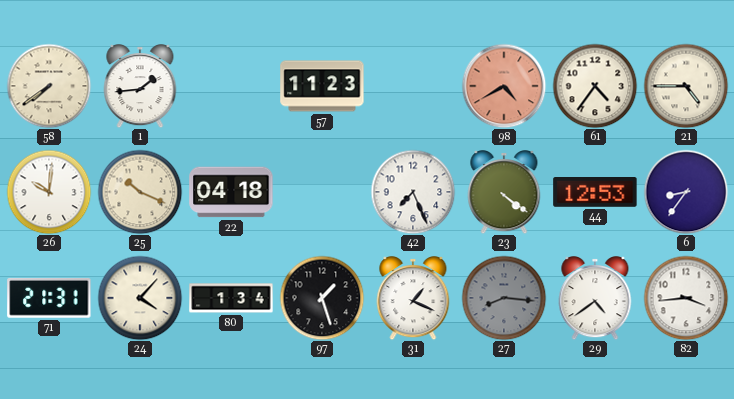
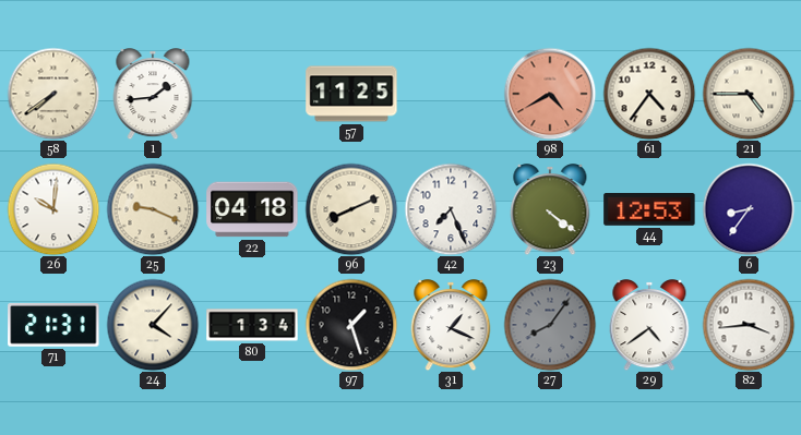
57: 11:23 -> 11:25
25: 10:19 -> 9:19
96: none -> 8:11
27: 8:16 -> 8:06
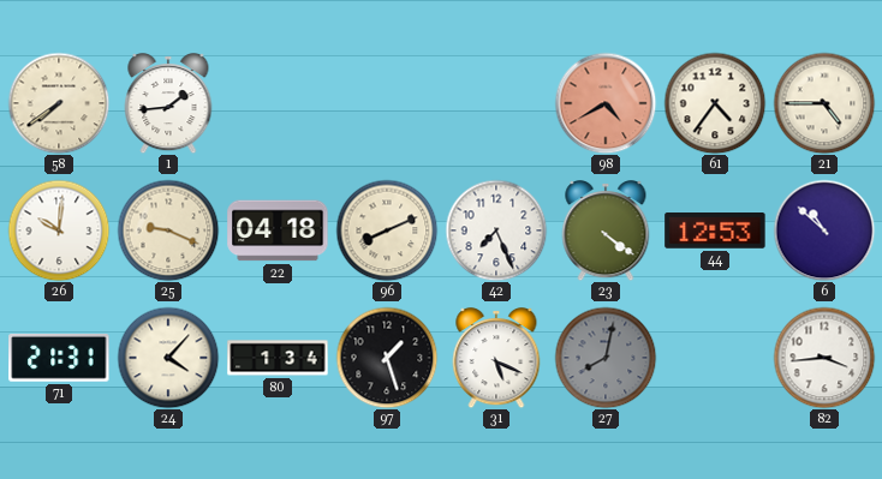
57: 11:25 -> none
6: 8:36 -> 10:52
31: 1:19 -> 5:19
27: 8:06 -> 8:02
29: 4:39 -> none
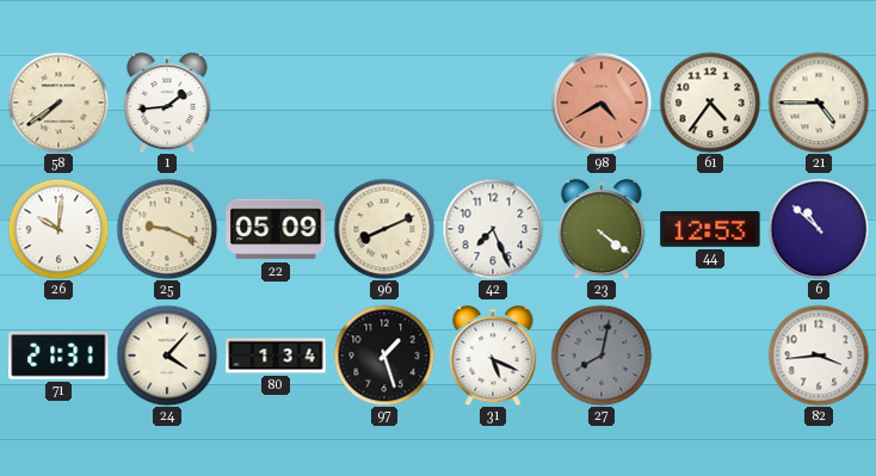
22: 04:18 -> 05:09
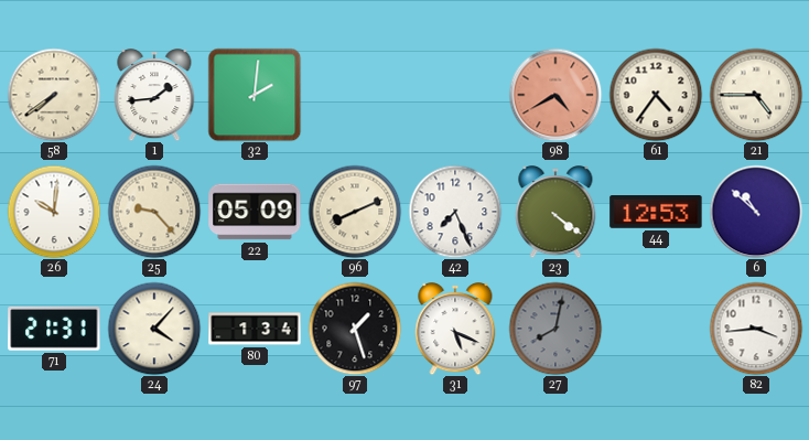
32: none -> 2:01
25: 9:19 -> 9:23
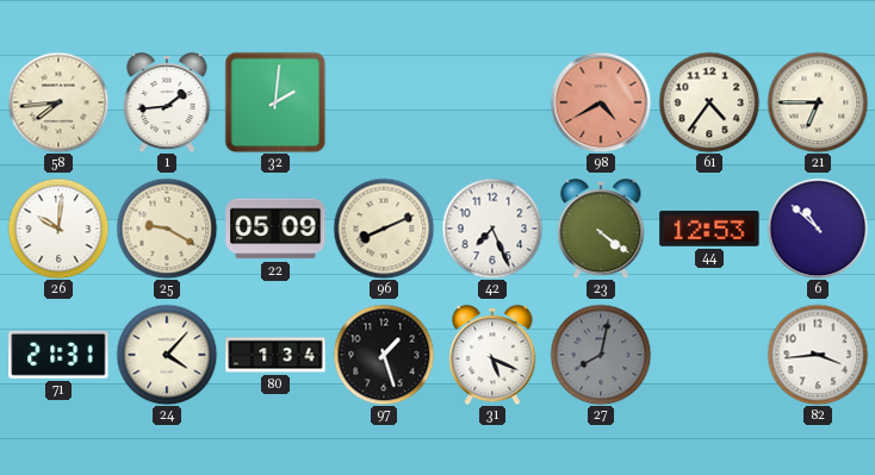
58: 7:39 -> 7:44
21: 4:45 -> 6:45
25: 9:23 -> 9:20
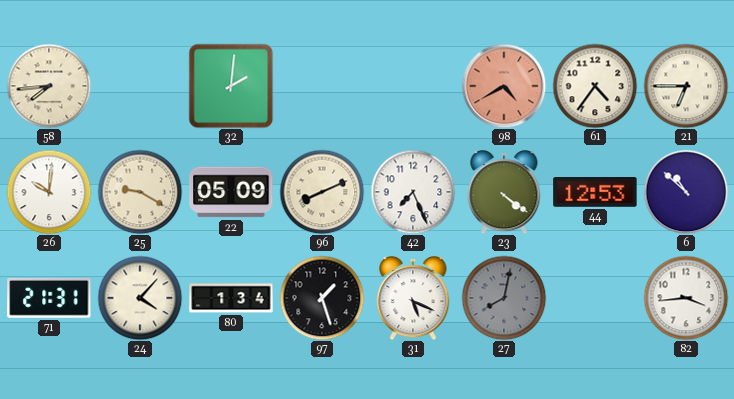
1: 1:44 -> none
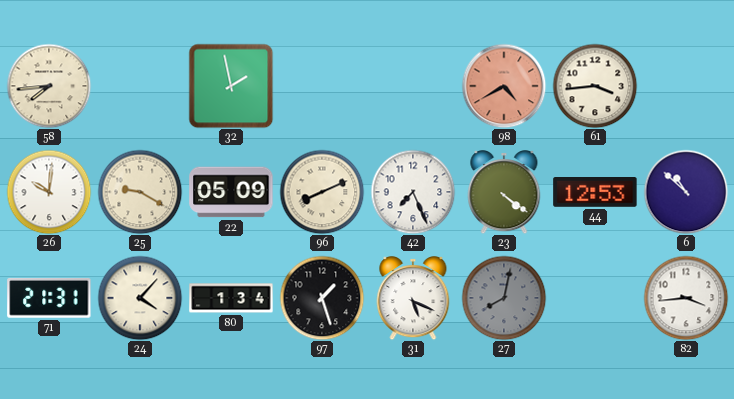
32: 2:01 -> 1:58
61: 4:36 -> 3:44
21: 6:45 -> none
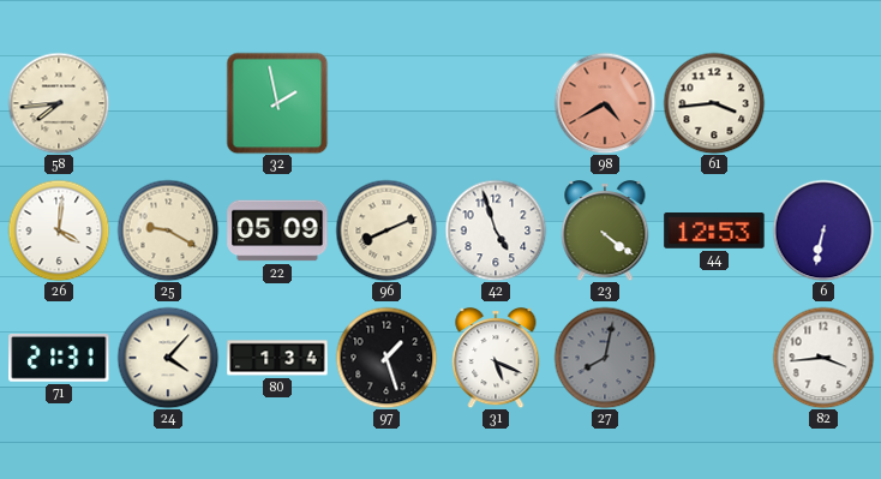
26: 10:01 -> 4:01
42: 7:26 -> 4:57
6: 10:52 -> 6:32
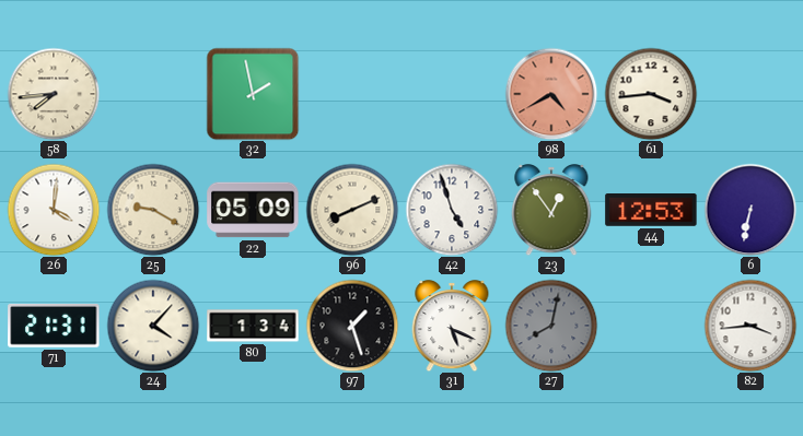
23: 4:21 -> 12:54
